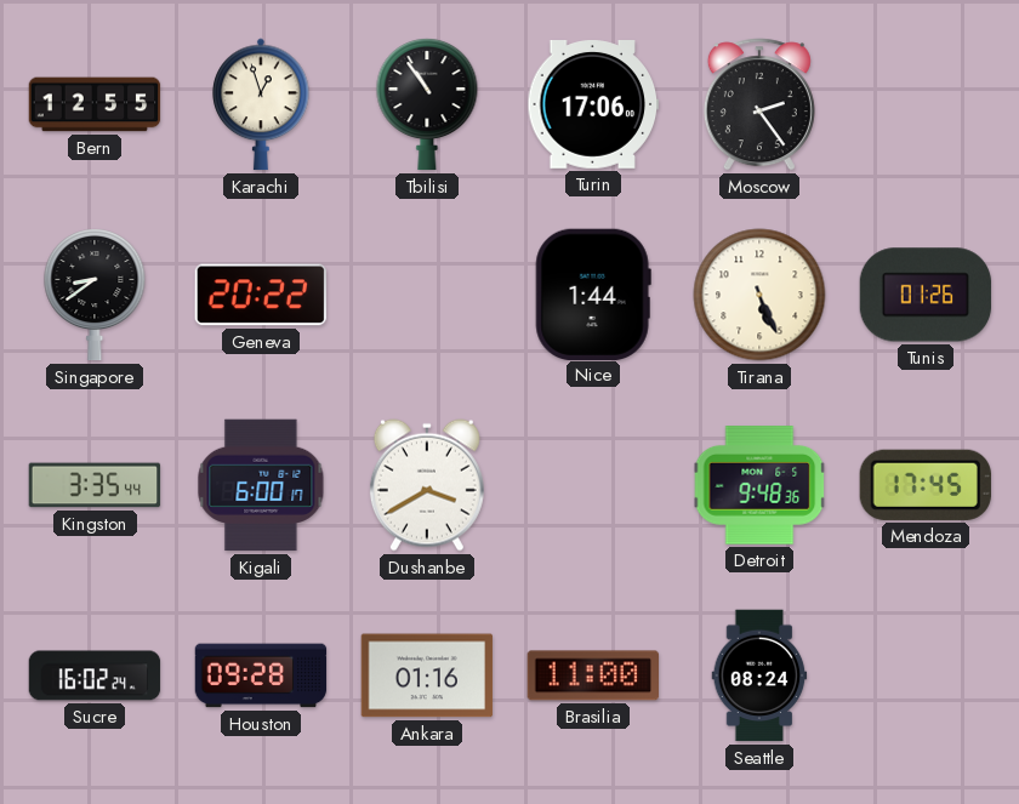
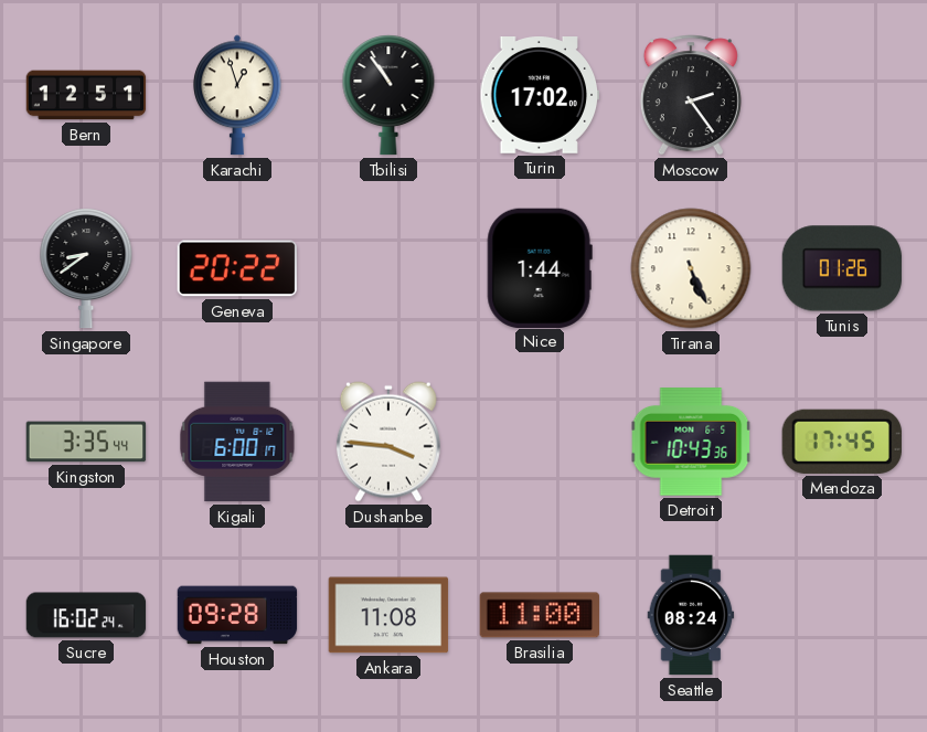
Bern: 12:55 -> 12:51
Turin: 17:06 -> 17:02
Dushanbe: 3:40 -> 3:46
Detroit: 9:48 -> 10:43
Ankara: 01:16 -> 11:08
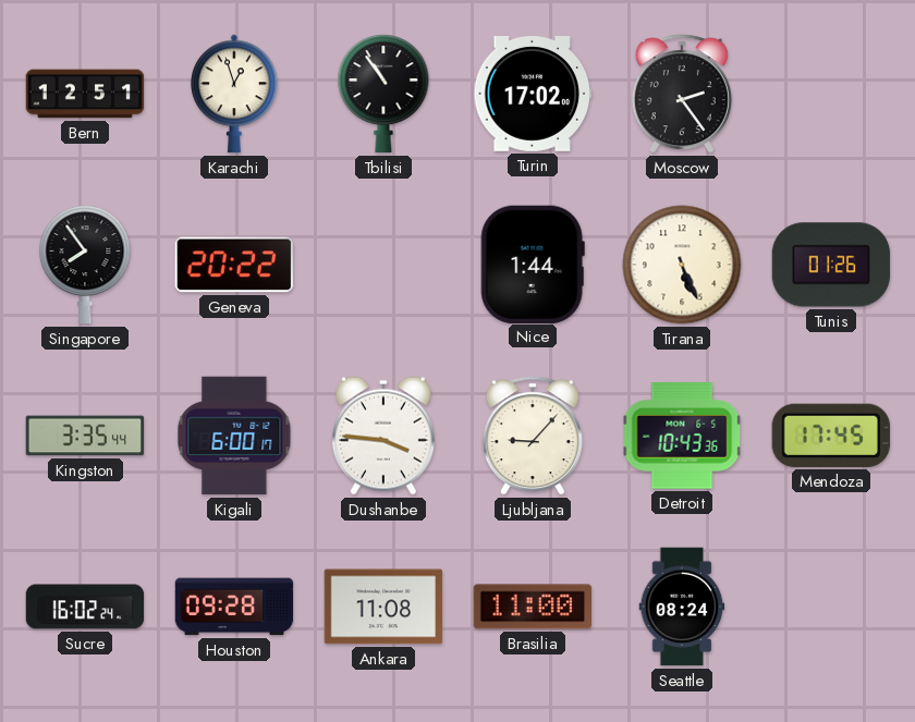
Singapore: 8:39 -> 7:54
Ljubljana: none -> 9:07
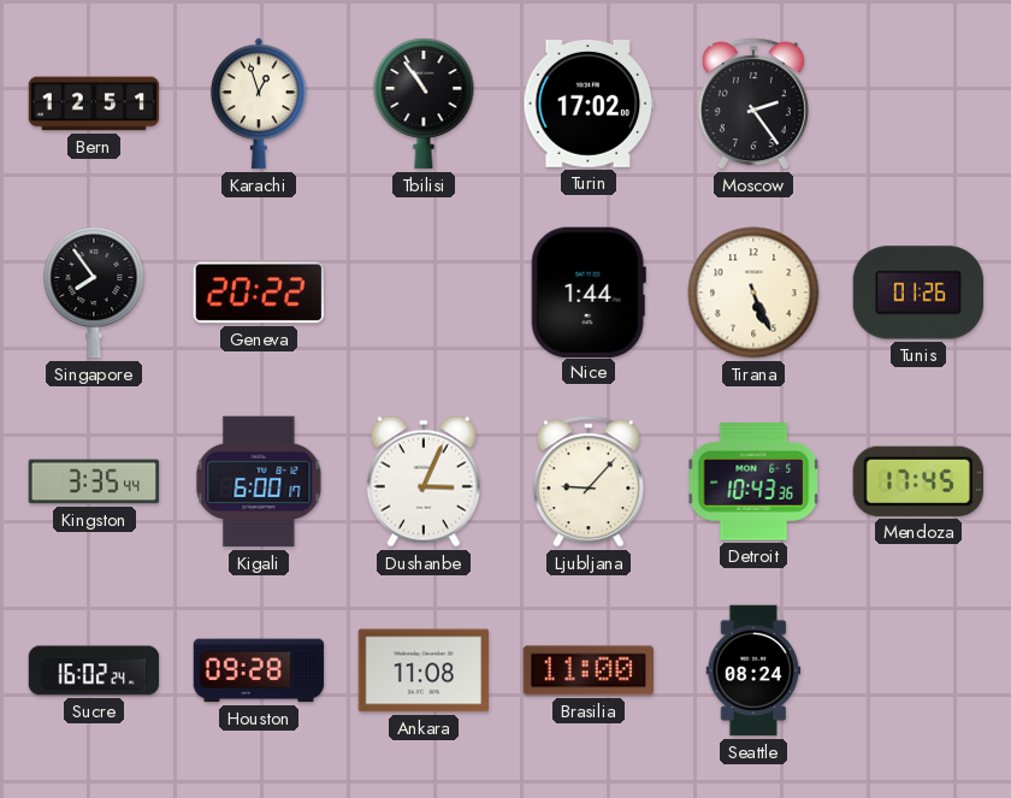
Dushanbe: 3:46 -> 3:04
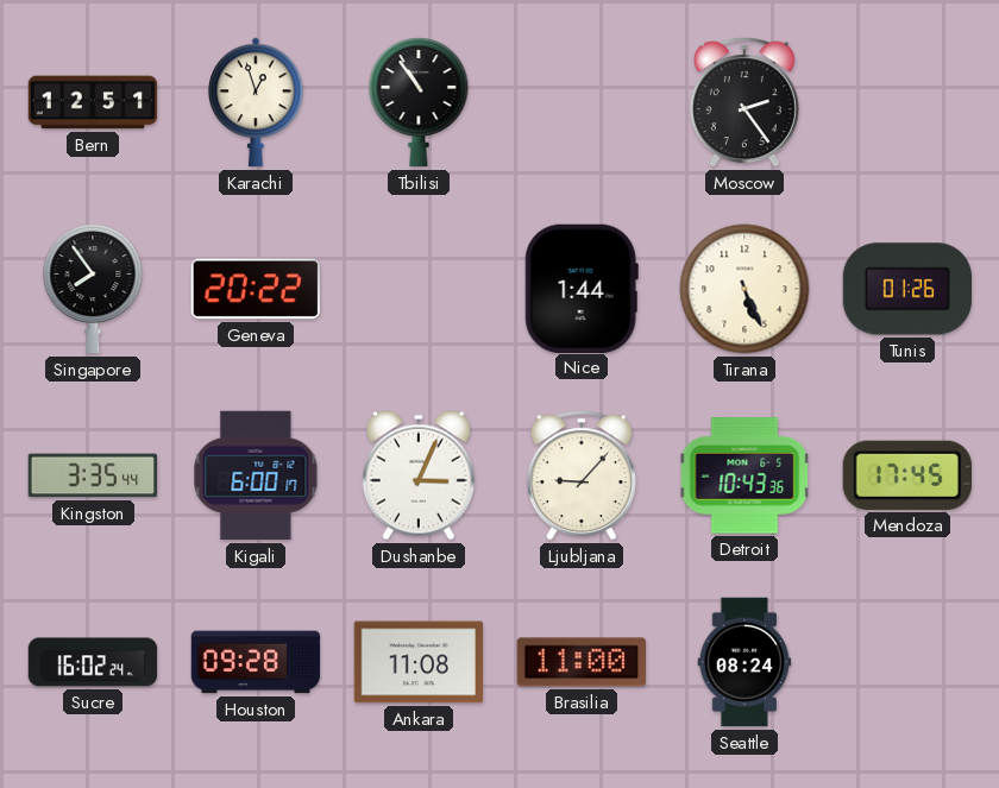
Turin: 17:02 -> none
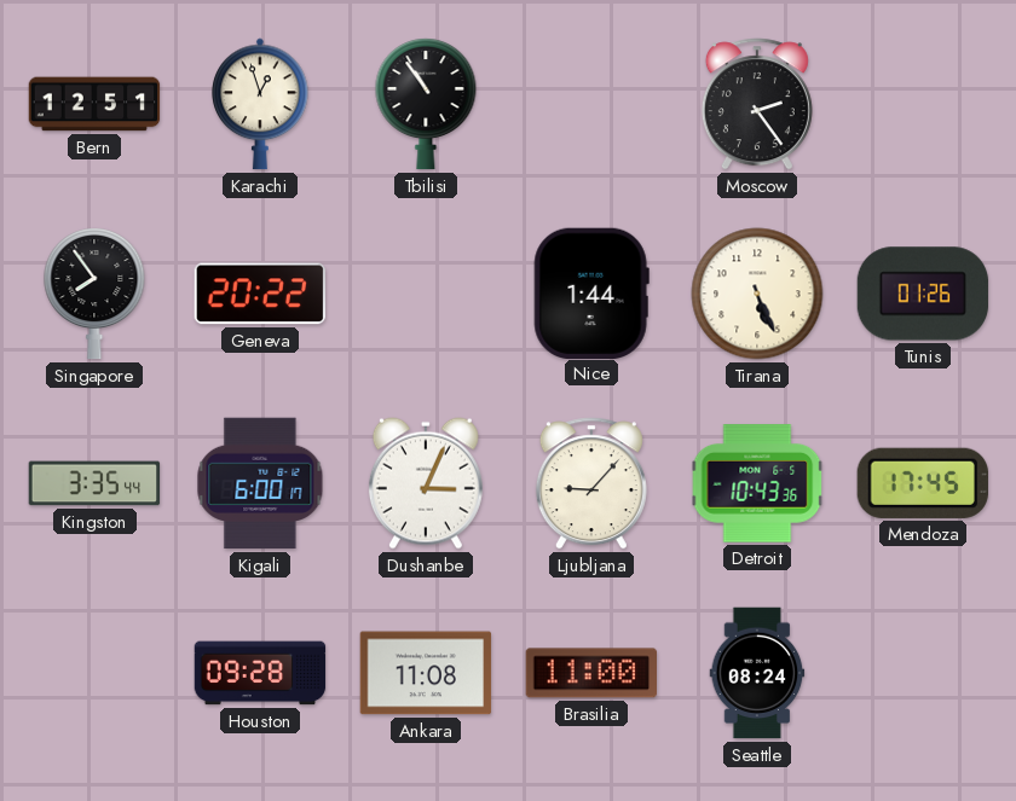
Sucre: 16:02 -> none
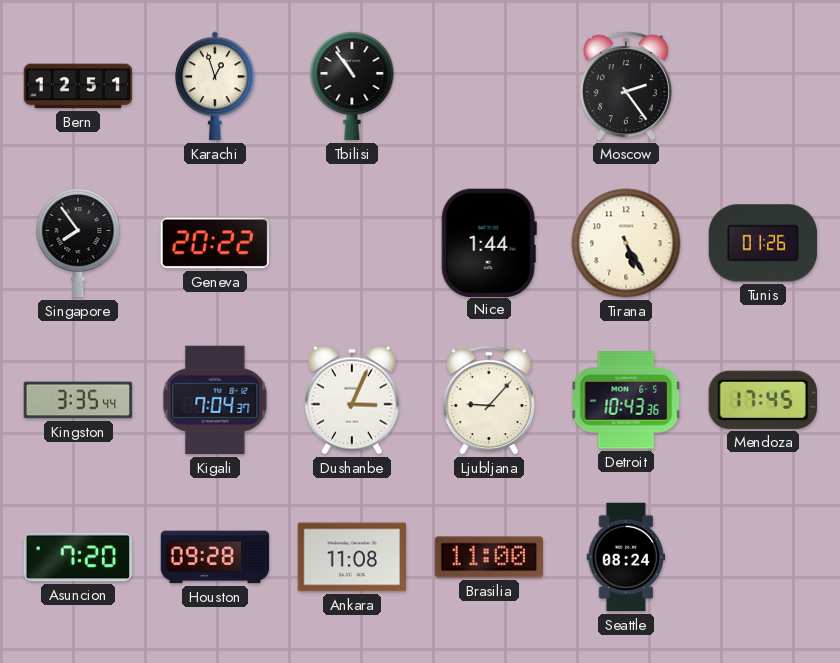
Tirana: 5:26 -> 5:25
Kigali: 6:00 -> 7:04
Asuncion: none -> 7:20
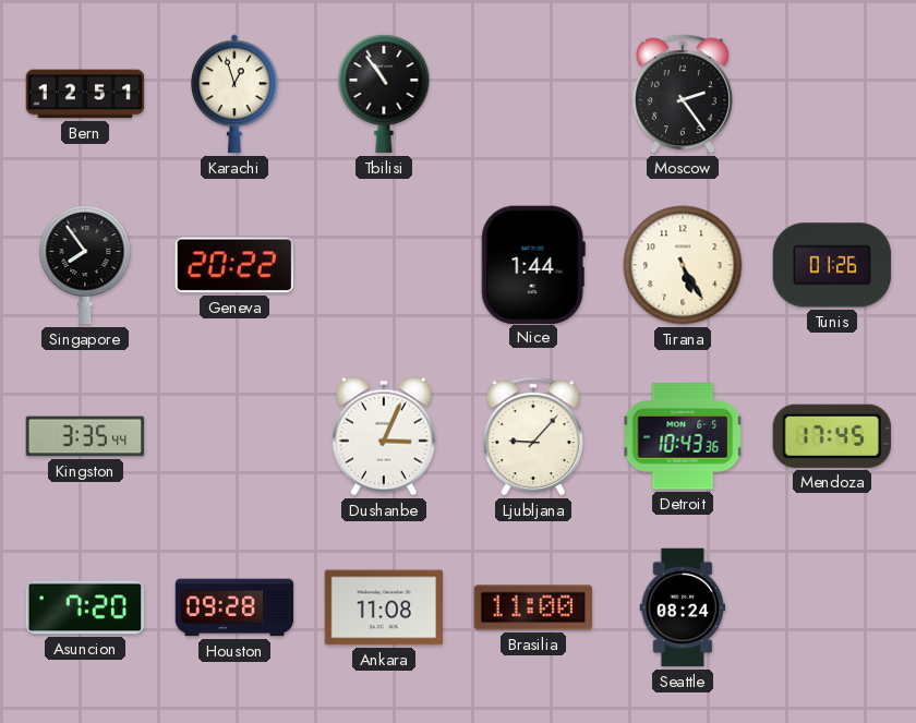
Kigali: 7:04 -> none
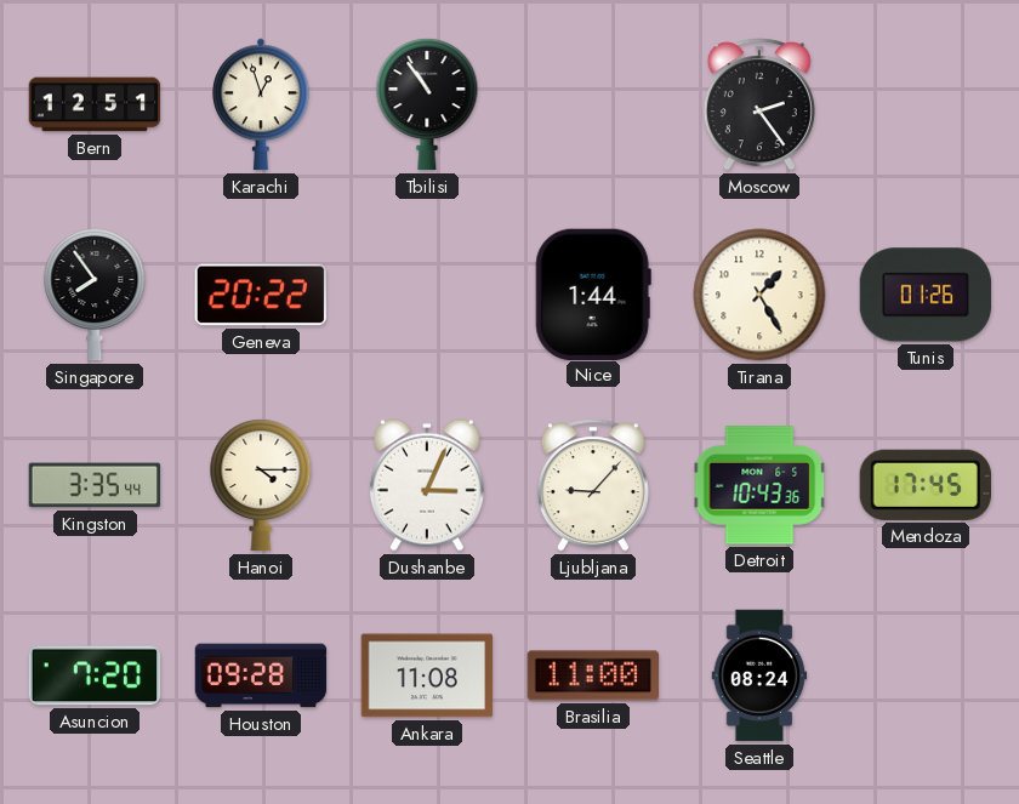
Tirana: 5:25 -> 1:25
Hanoi: none -> 4:15
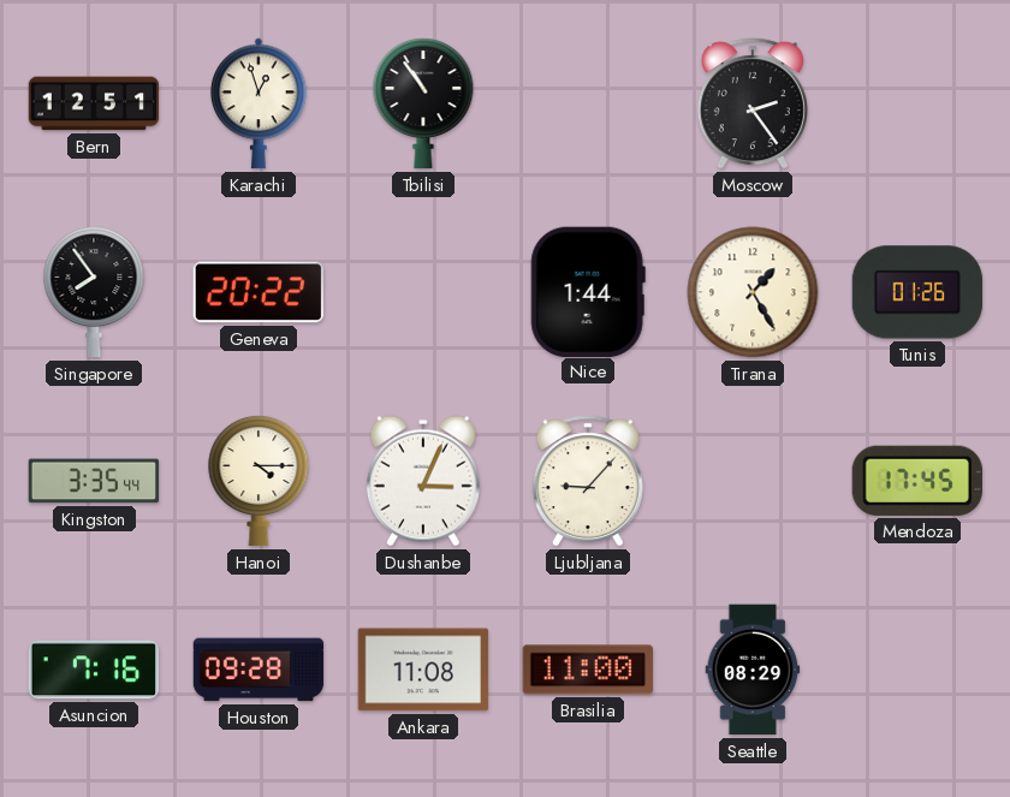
Detroit: 10:43 -> none
Asuncion: 7:20 -> 7:16
Seattle: 08:24 -> 08:29
